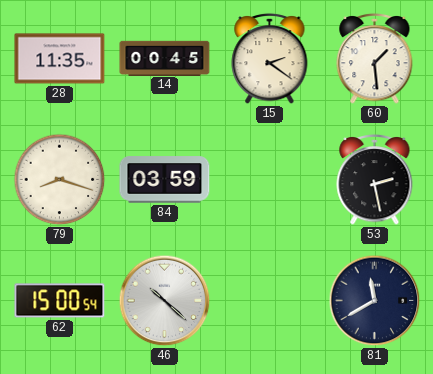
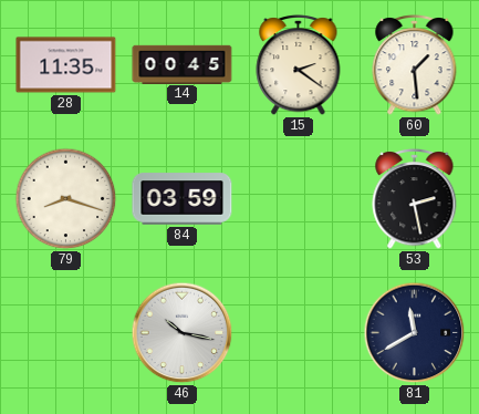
62: 15:00 -> none
46: 10:22 -> 10:17
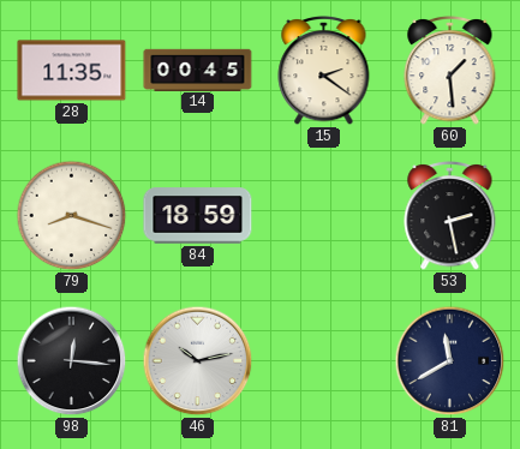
84: 03:59 -> 18:59
98: none -> 12:16
46: 10:17 -> 10:13
